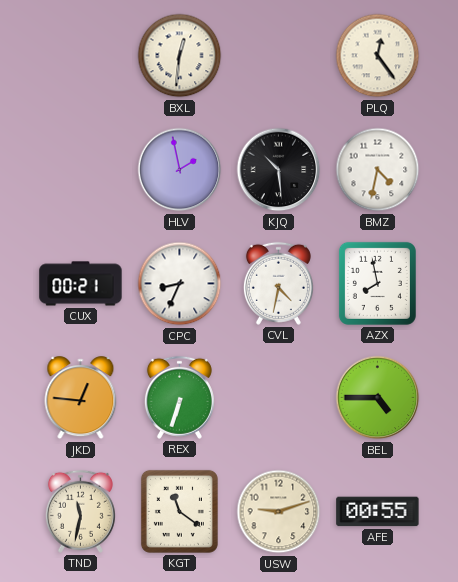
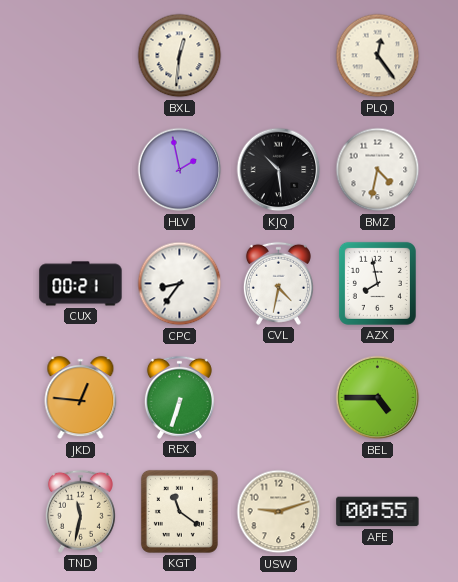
CPC: 8:34 -> 8:36
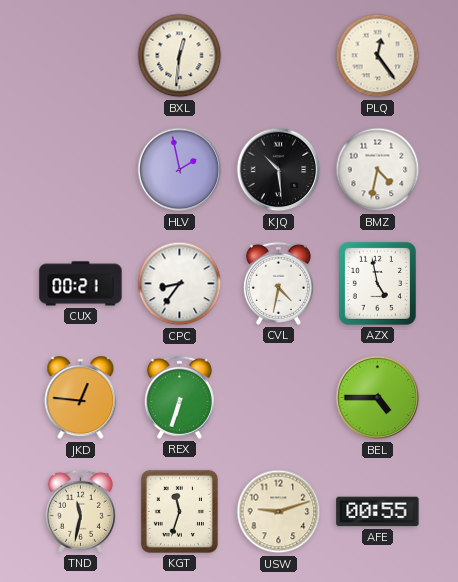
AZX: 7:58 -> 4:58
KGT: 11:21 -> 11:33
